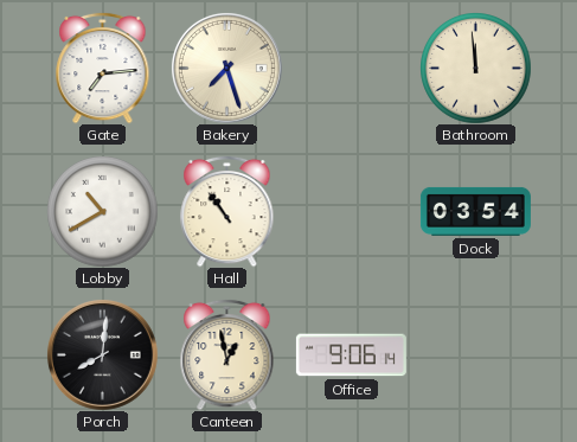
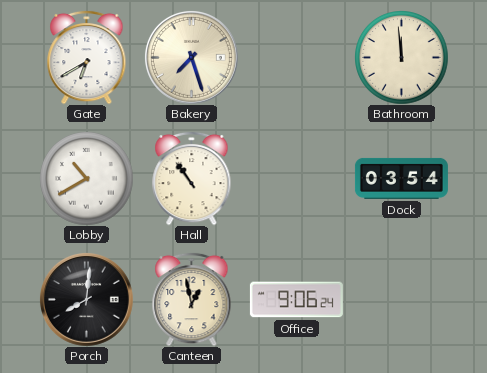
Gate: 7:14 -> 6:40
Office: 9:06:14 -> 9:06:24
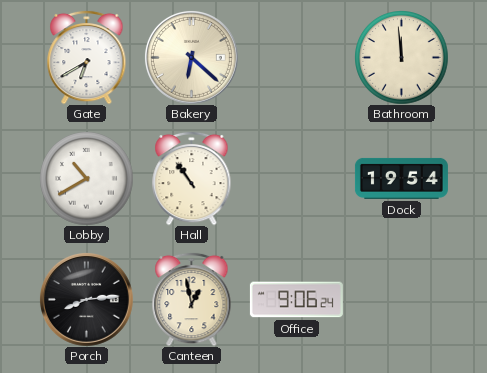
Bakery: 7:27 -> 6:22
Dock: 03:54 -> 19:54
Porch: 8:01 -> 8:14
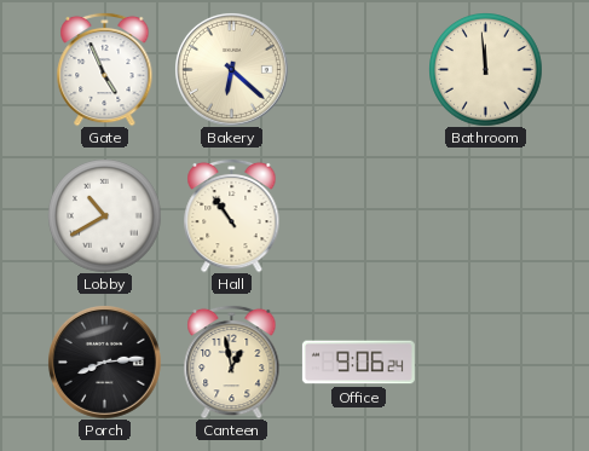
Gate: 6:40 -> 4:56
Dock: 19:54 -> none
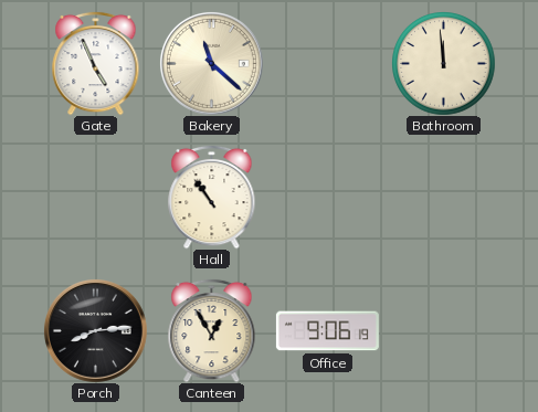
Bakery: 6:22 -> 11:22
Lobby: 10:40 -> none
Canteen: 12:58 -> 12:55
Office: 9:06:24 -> 9:06:19
